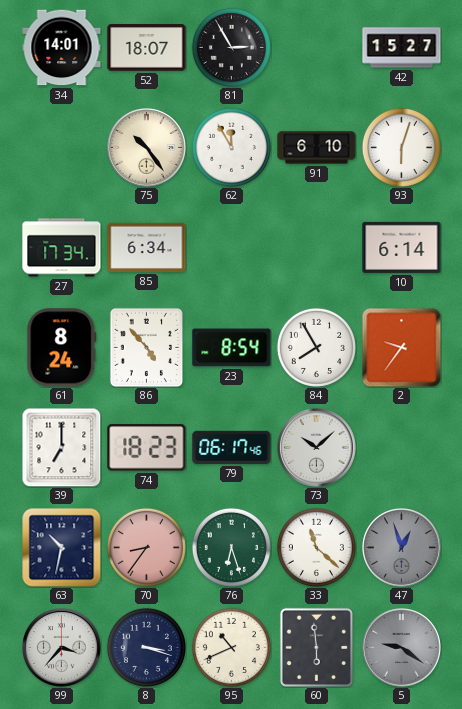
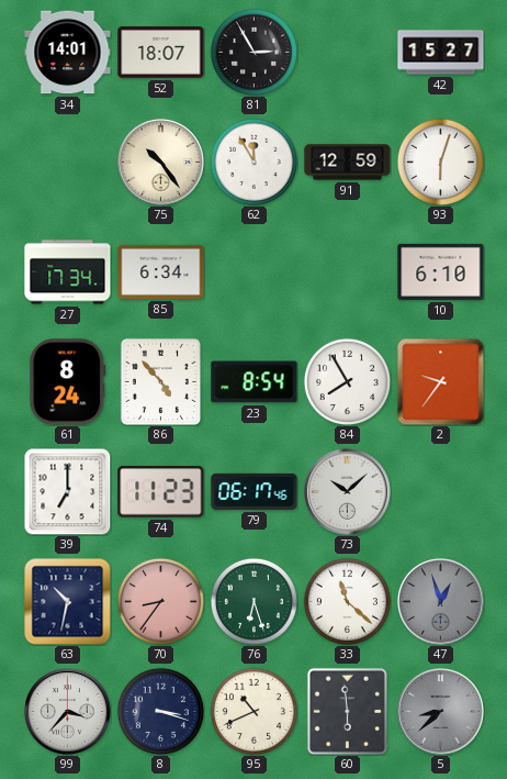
91: 6:10 -> 12:59
10: 6:14 -> 6:10
74: 18:23 -> 11:23
5: 9:21 -> 8:38
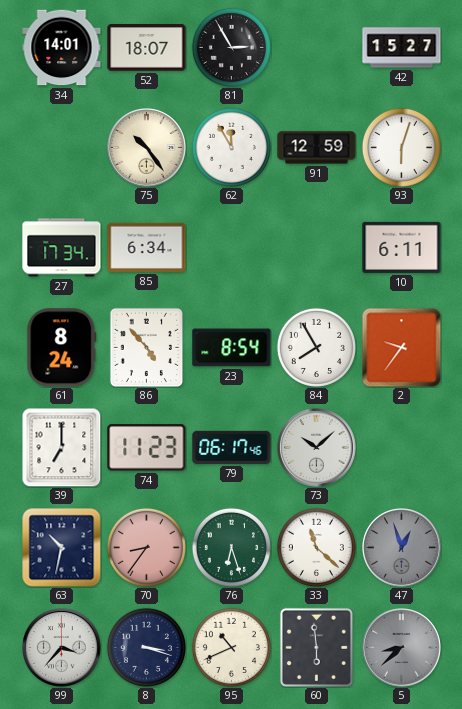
10: 6:10 -> 6:11
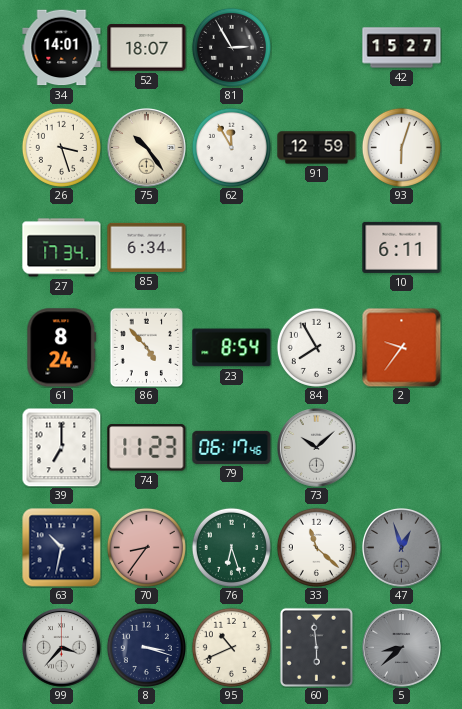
26: none -> 3:27
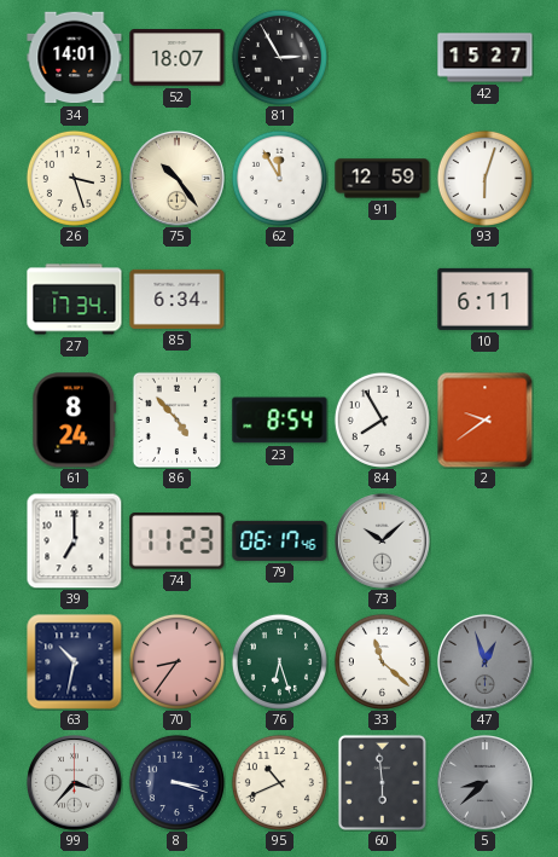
2: 9:36 -> 9:39
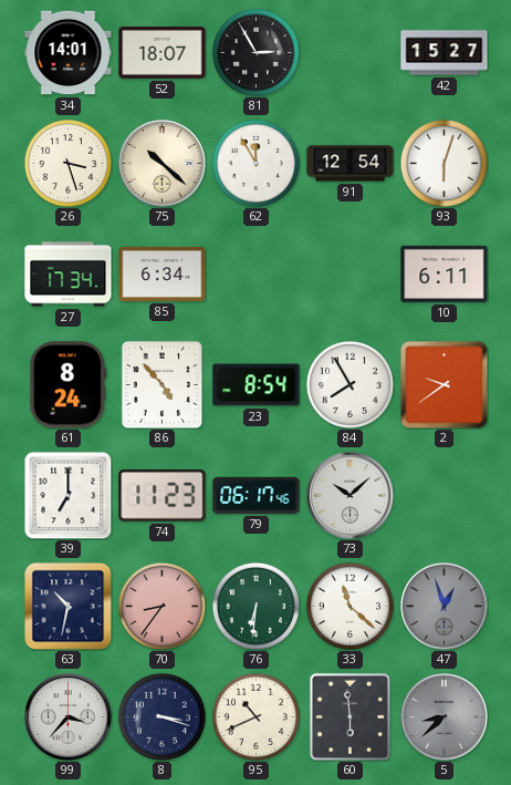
75: 10:24 -> 10:22
91: 12:59 -> 12:54
76: 6:27 -> 6:31
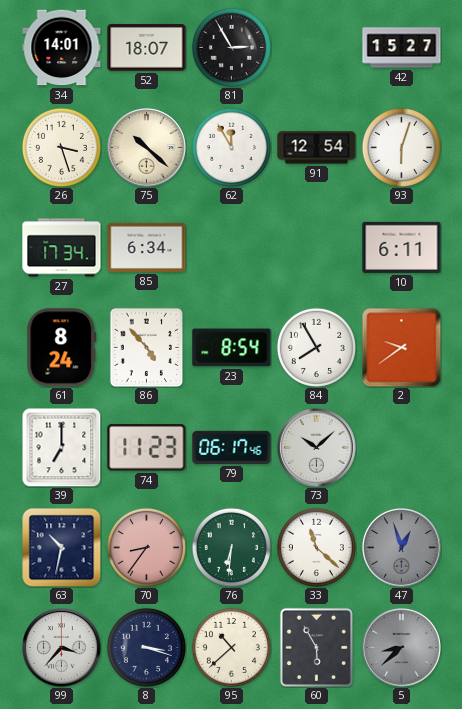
95: 10:41 -> 10:38
60: 5:59 -> 5:55
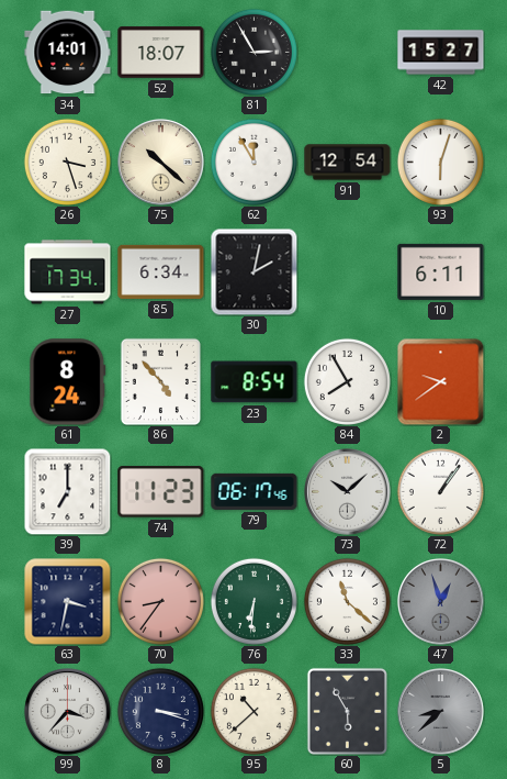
30: none -> 2:02
72: none -> 1:06
63: 10:32 -> 3:32
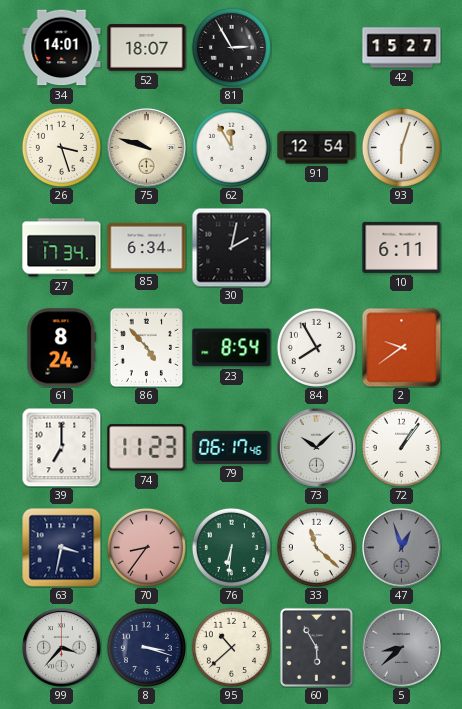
75: 10:22 -> 9:48
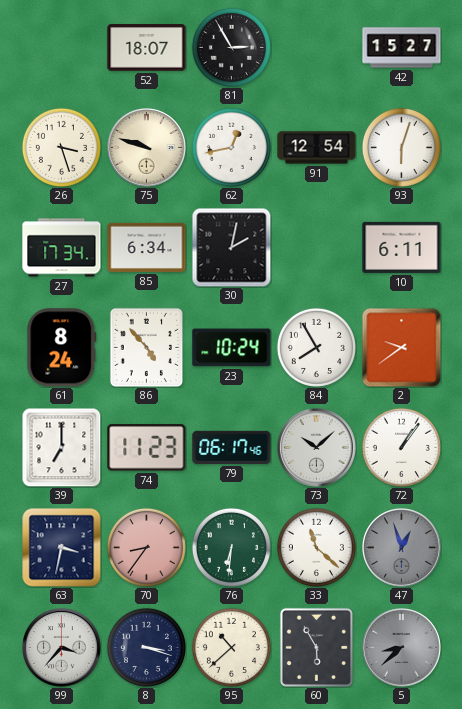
34: 14:01 -> none
62: 11:55 -> 12:43
23: 8:54 -> 10:24
